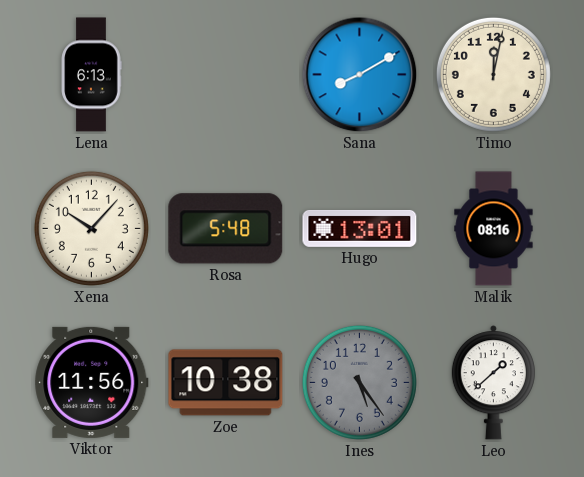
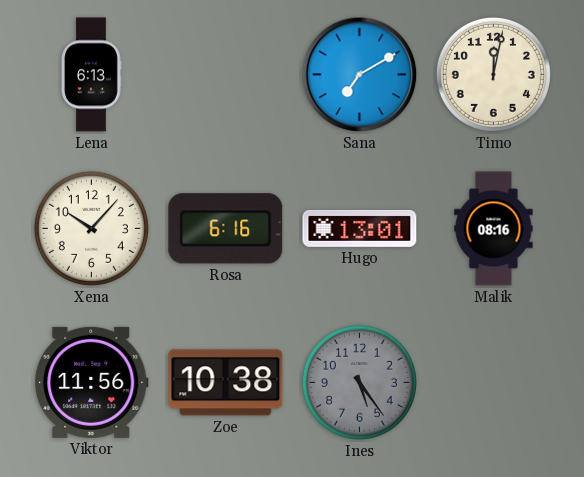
Sana: 8:10 -> 7:10
Rosa: 5:48 -> 6:16
Leo: 1:38 -> none
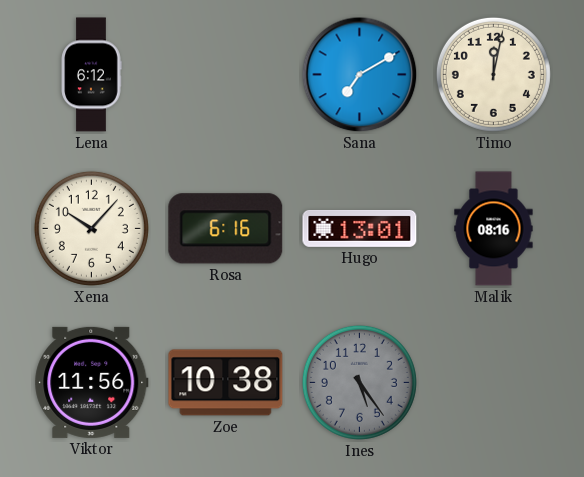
Lena: 6:13 -> 6:12
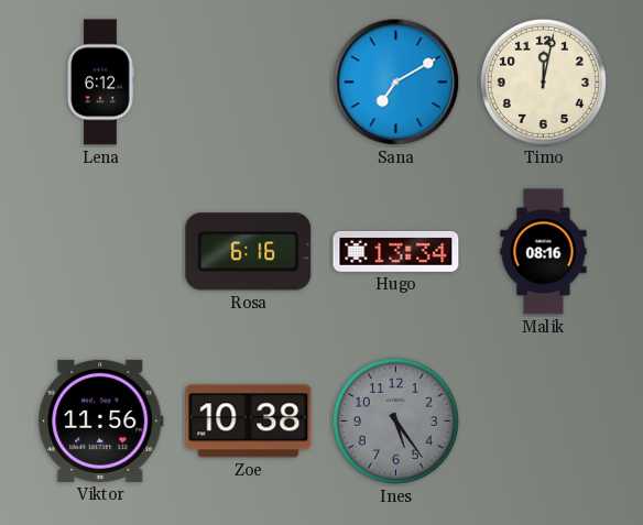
Xena: 10:07 -> none
Hugo: 13:01 -> 13:34
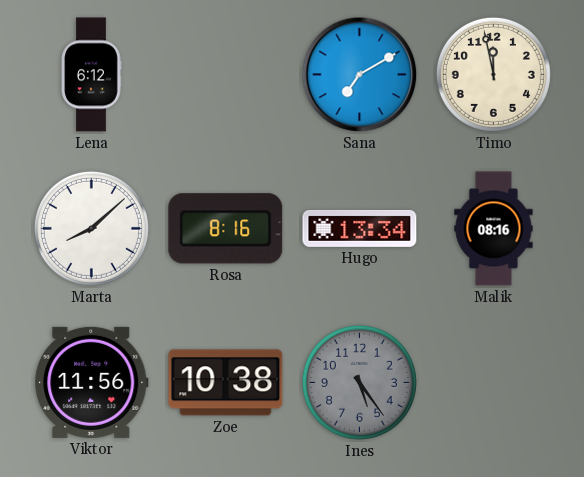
Timo: 12:02 -> 11:58
Marta: none -> 8:08
Rosa: 6:16 -> 8:16
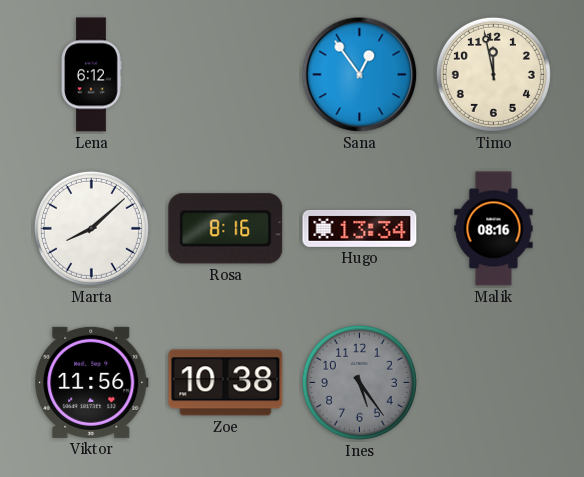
Sana: 7:10 -> 12:54
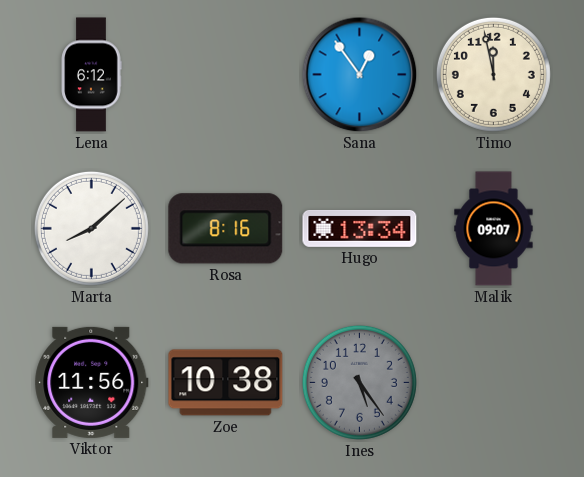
Malik: 08:16 -> 09:07
